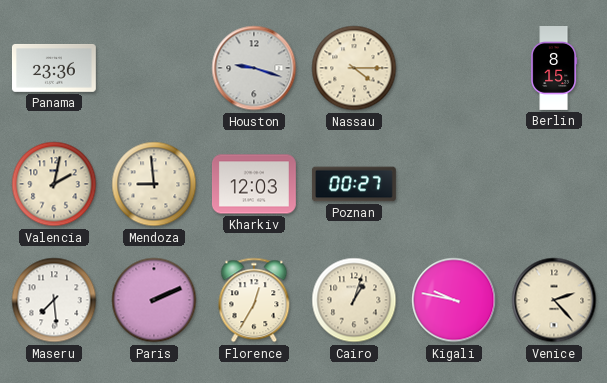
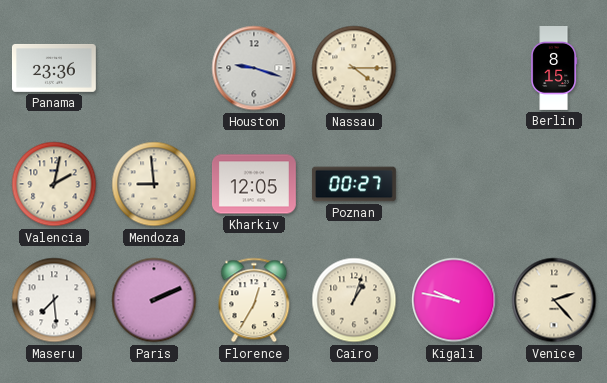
Kharkiv: 12:03 -> 12:05
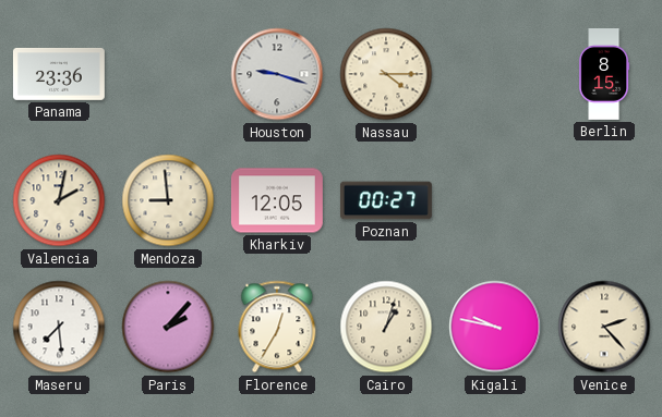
Paris: 2:11 -> 2:07
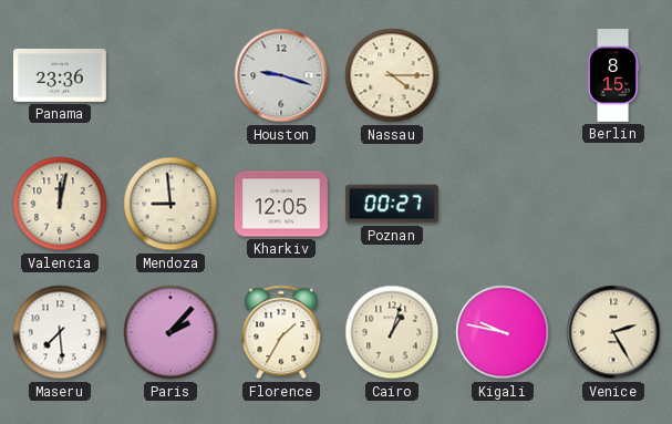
Valencia: 2:02 -> 12:02
Florence: 12:35 -> 1:35
Venice: 2:23 -> 2:25
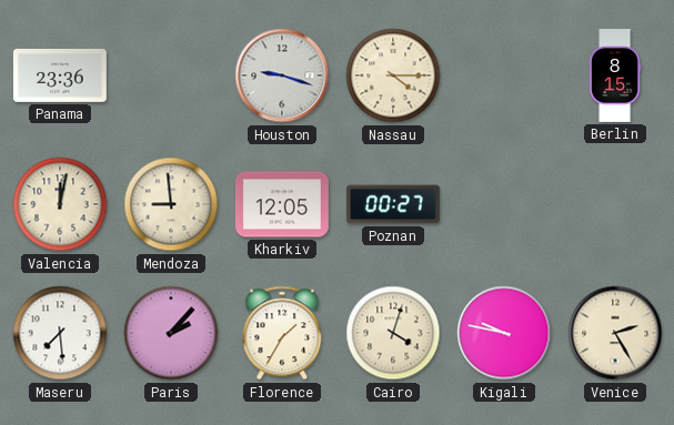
Cairo: 1:03 -> 4:03
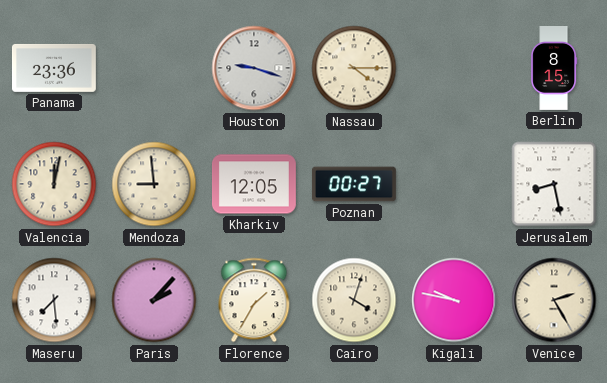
Jerusalem: none -> 8:28
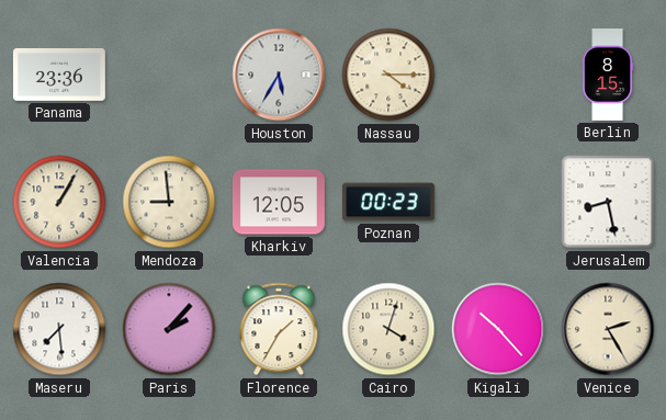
Houston: 9:18 -> 5:35
Valencia: 12:02 -> 1:05
Poznan: 00:27 -> 00:23
Kigali: 9:47 -> 10:23
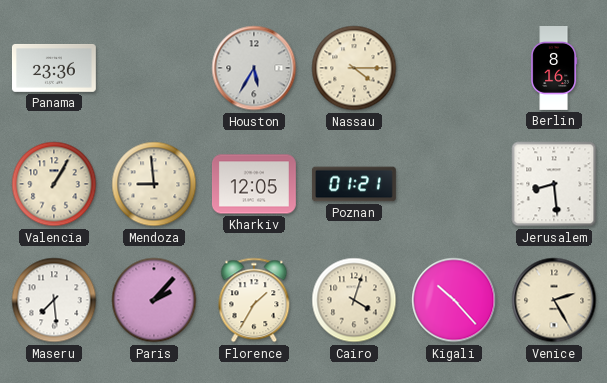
Berlin: 8:15 -> 8:16
Poznan: 00:23 -> 01:21
Jerusalem: 8:28 -> 8:29
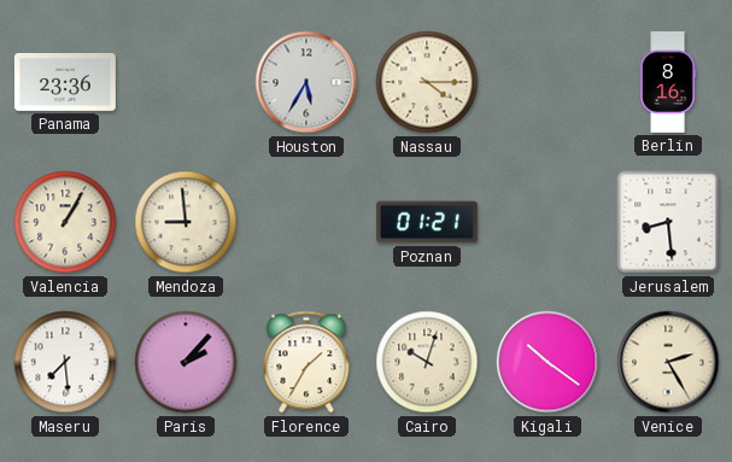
Kharkiv: 12:05 -> none
Cairo: 4:03 -> 10:03
Kigali: 10:23 -> 10:21
